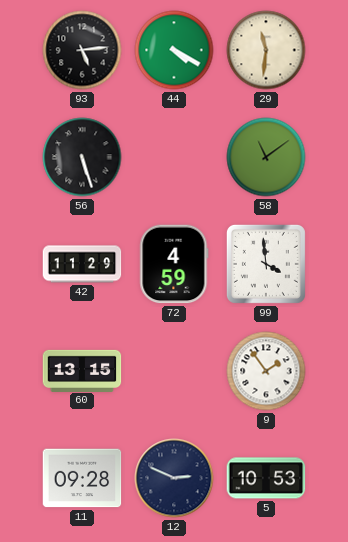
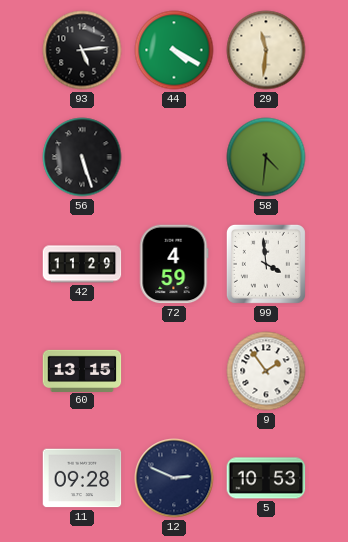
58: 11:09 -> 4:31
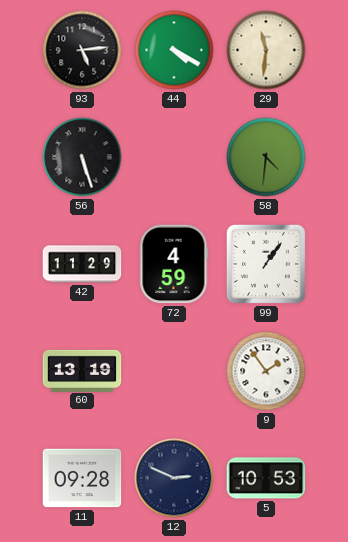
99: 3:59 -> 1:06
60: 13:15 -> 13:19
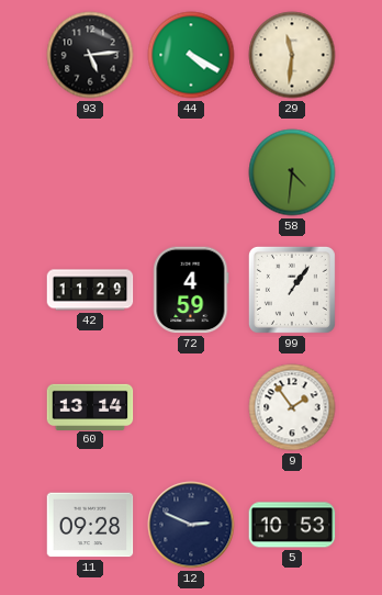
56: 5:27 -> none
60: 13:19 -> 13:14
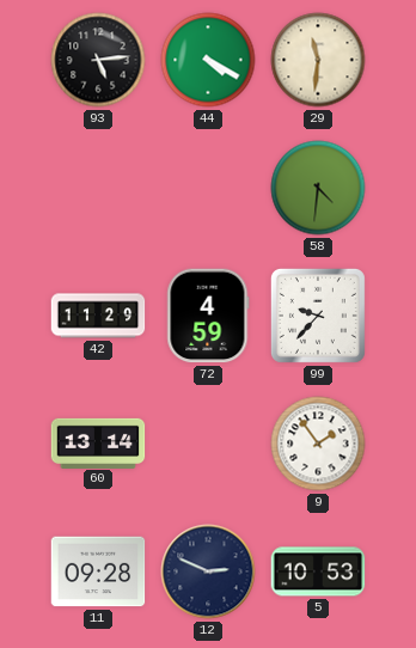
99: 1:06 -> 9:37
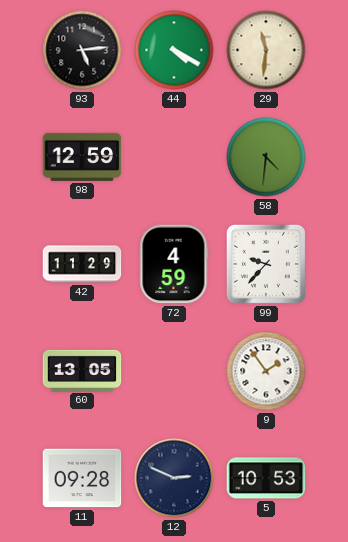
98: none -> 12:59
60: 13:14 -> 13:05
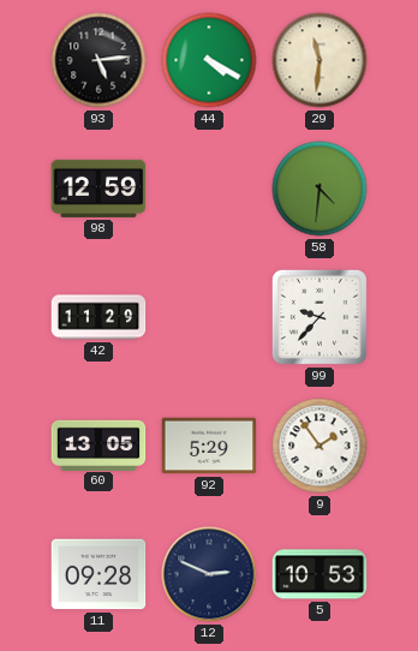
72: 4:59 -> none
92: none -> 5:29
